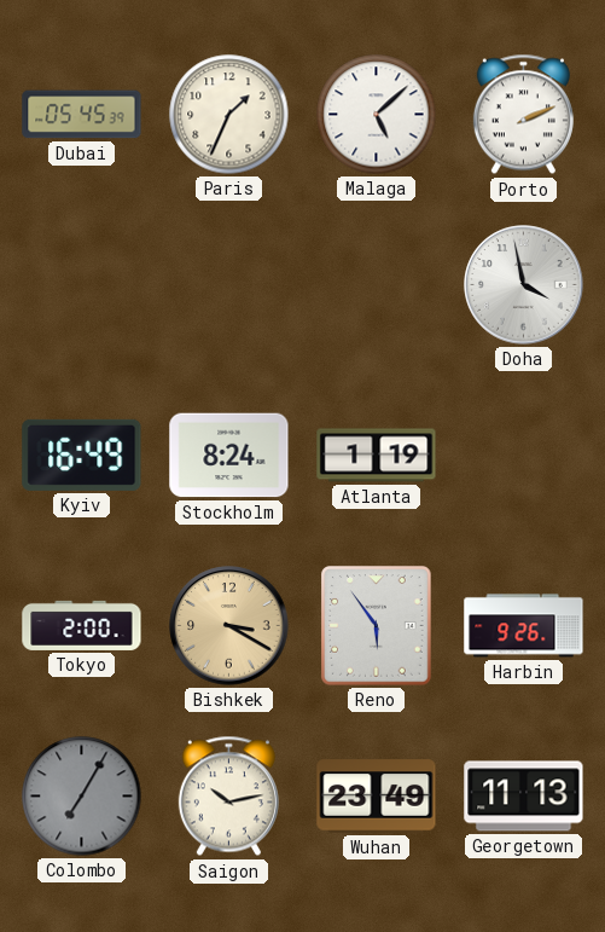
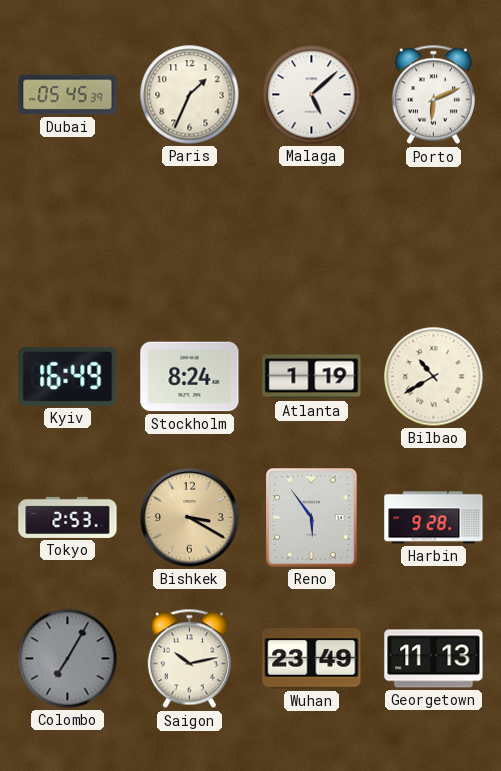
Porto: 2:11 -> 6:11
Doha: 3:58 -> none
Bilbao: none -> 10:40
Tokyo: 2:00 -> 2:53
Harbin: 9:26 -> 9:28
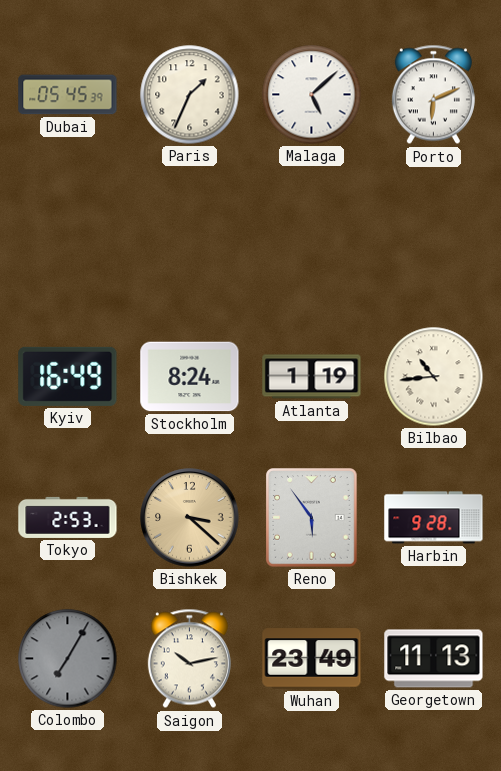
Bilbao: 10:40 -> 10:44
Bishkek: 3:20 -> 3:22
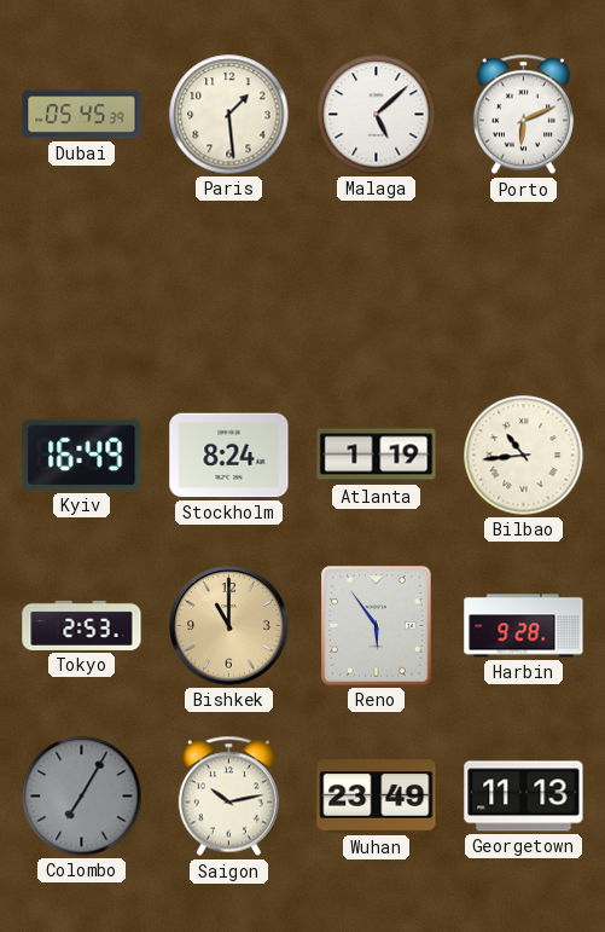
Paris: 1:34 -> 1:29
Bishkek: 3:22 -> 11:00
